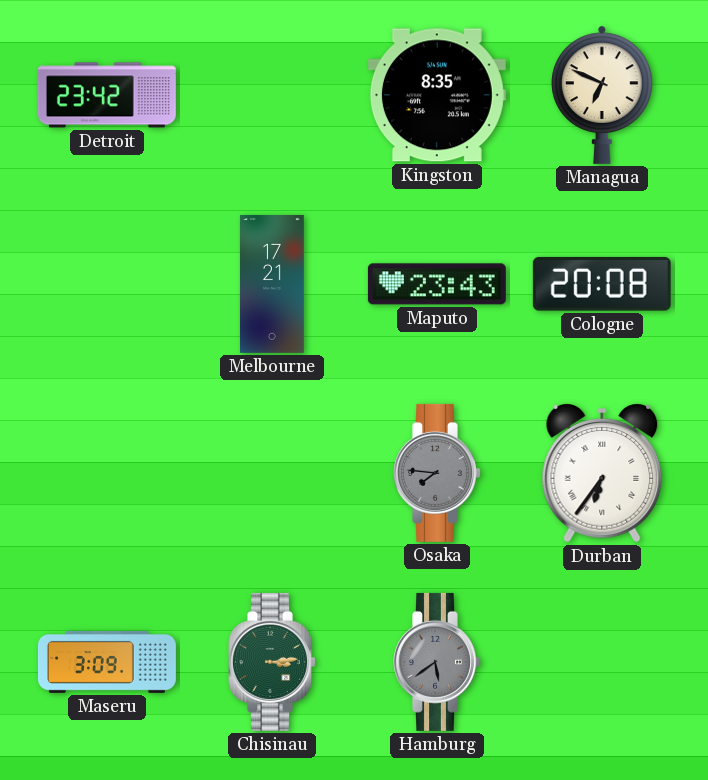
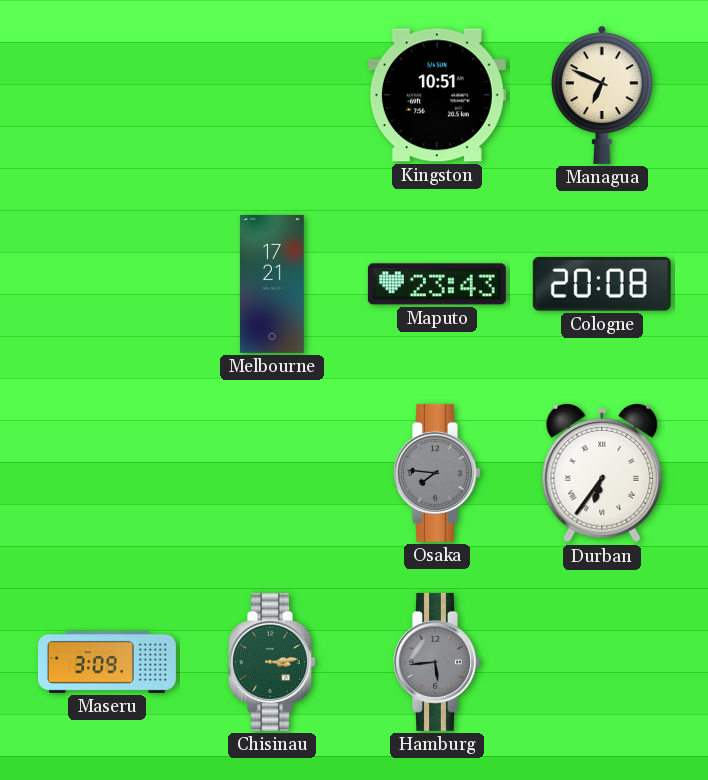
Detroit: 23:42 -> none
Kingston: 8:35 -> 10:51
Hamburg: 5:39 -> 5:44
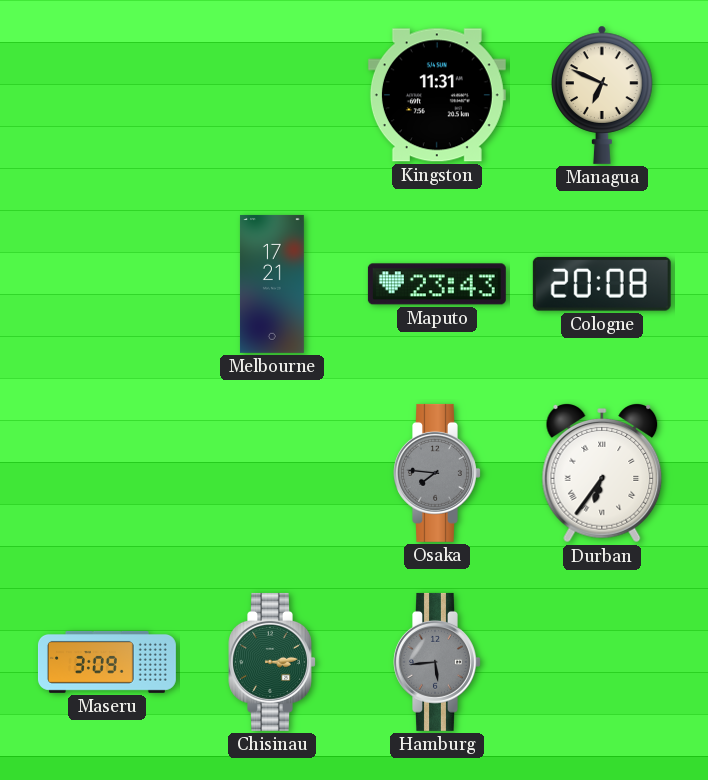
Kingston: 10:51 -> 11:31
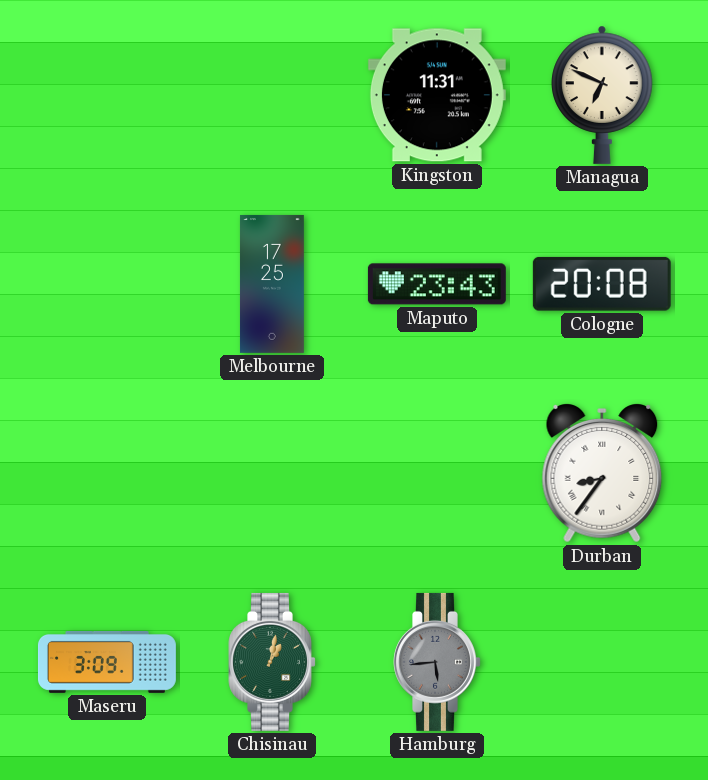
Melbourne: 17:21 -> 17:25
Osaka: 7:46 -> none
Durban: 6:36 -> 8:36
Chisinau: 3:14 -> 1:02
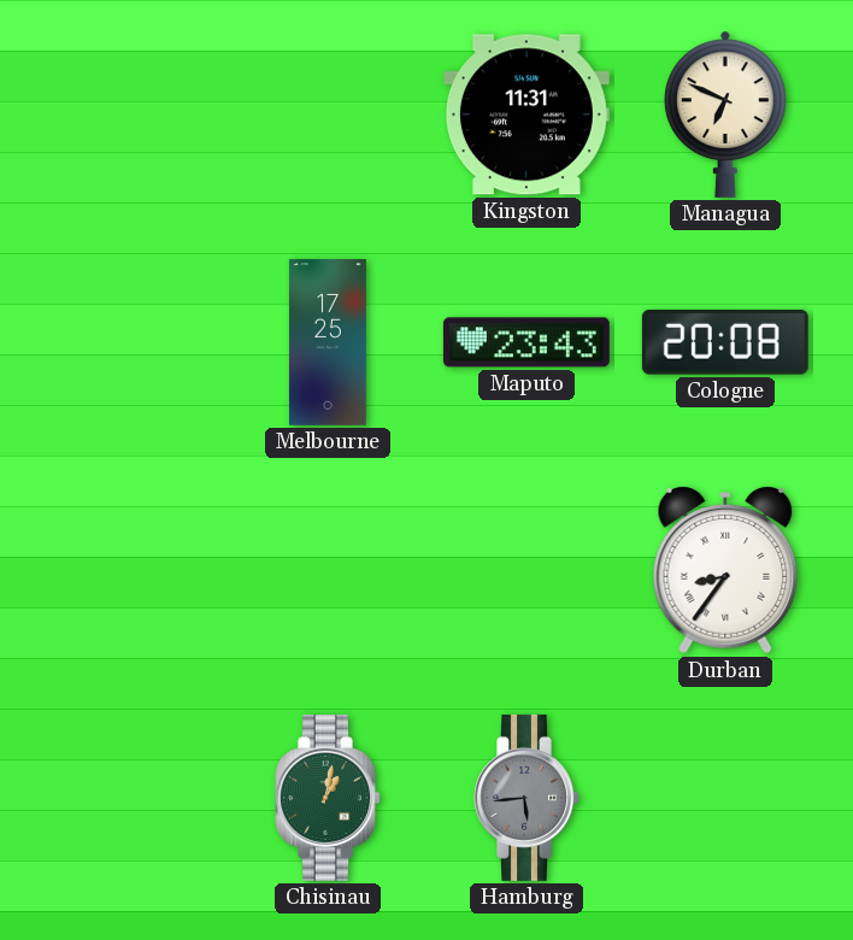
Maseru: 3:09 -> none
